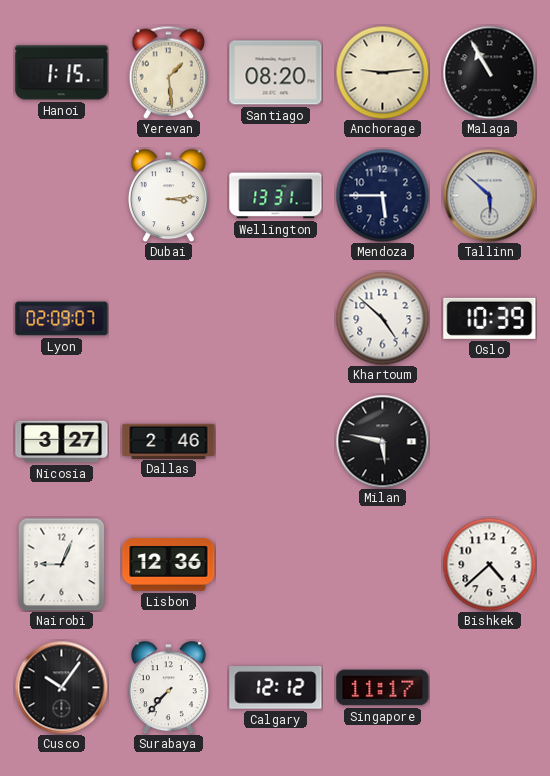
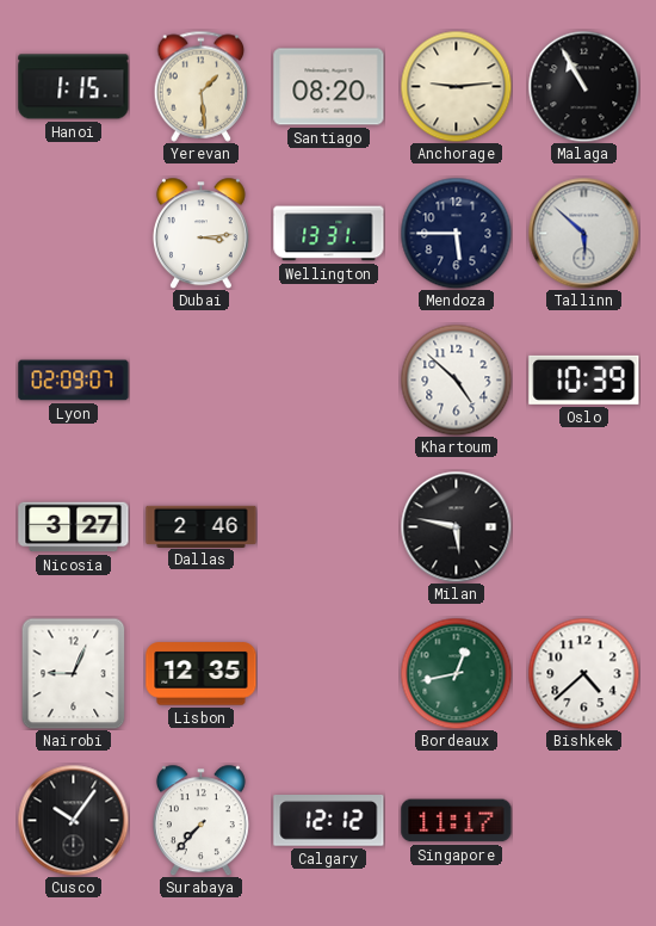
Lisbon: 12:36 -> 12:35
Bordeaux: none -> 12:43
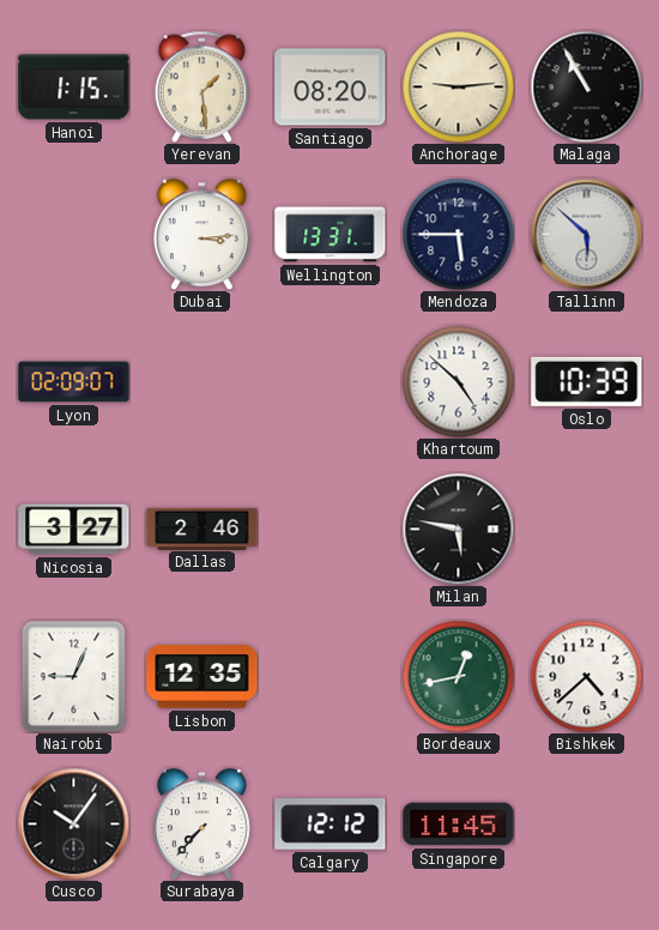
Singapore: 11:17 -> 11:45
